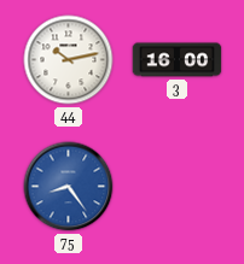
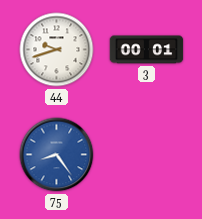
44: 10:13 -> 9:42
3: 16:00 -> 00:01
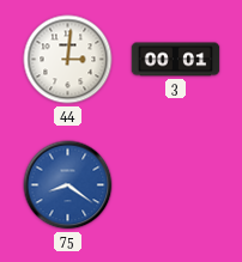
44: 9:42 -> 3:01
75: 8:24 -> 8:21
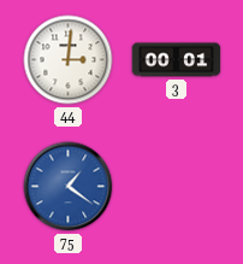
75: 8:21 -> 1:21
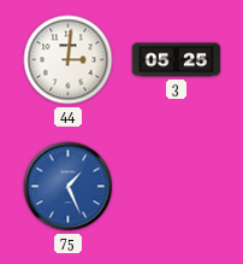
3: 00:01 -> 05:25
75: 1:21 -> 1:26
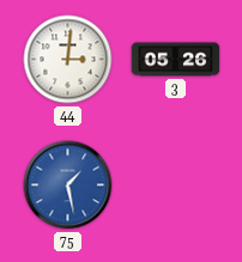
3: 05:25 -> 05:26
75: 1:26 -> 1:28
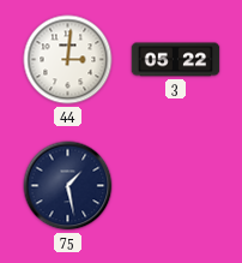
3: 05:26 -> 05:22
75 dial: blue -> navy
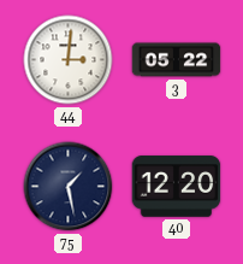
40: none -> 12:20
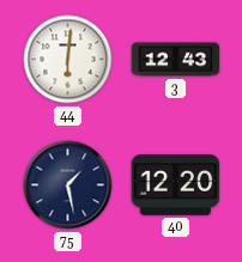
44: 3:01 -> 6:01
3: 05:22 -> 12:43
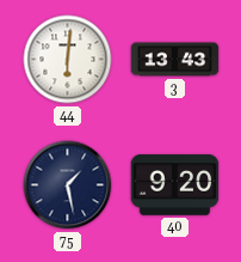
3: 12:43 -> 13:43
40: 12:20 -> 9:20
